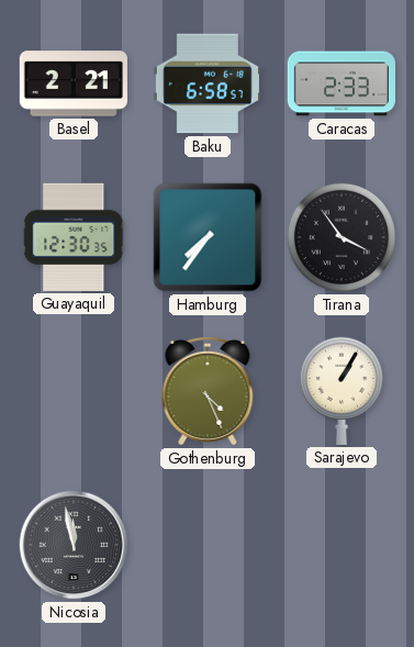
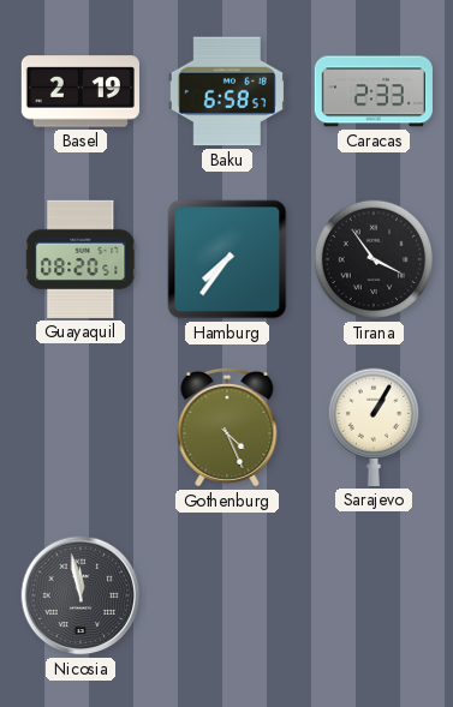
Basel: 2:21 -> 2:19
Guayaquil: 12:30 -> 08:20
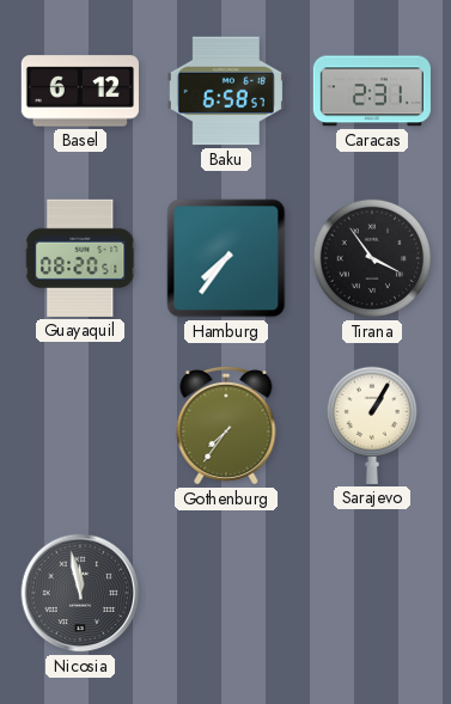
Basel: 2:19 -> 6:12
Caracas: 2:33 -> 2:31
Gothenburg: 4:26 -> 7:36
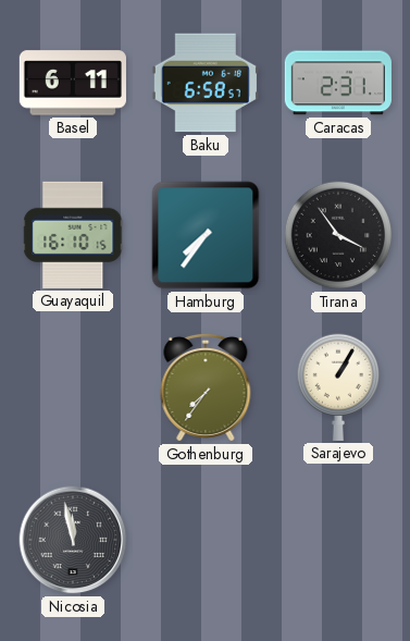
Basel: 6:12 -> 6:11
Guayaquil: 08:20 -> 16:10
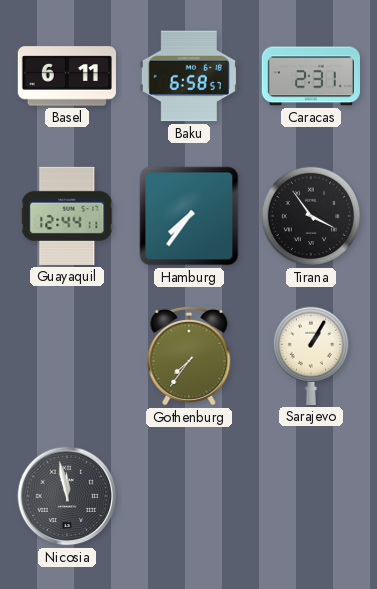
Guayaquil: 16:10 -> 12:44
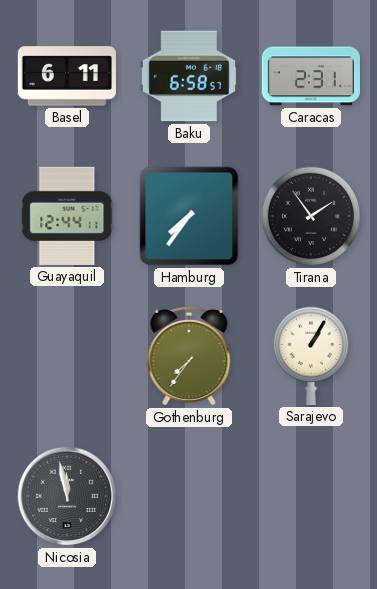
Tirana: 3:54 -> 1:54
